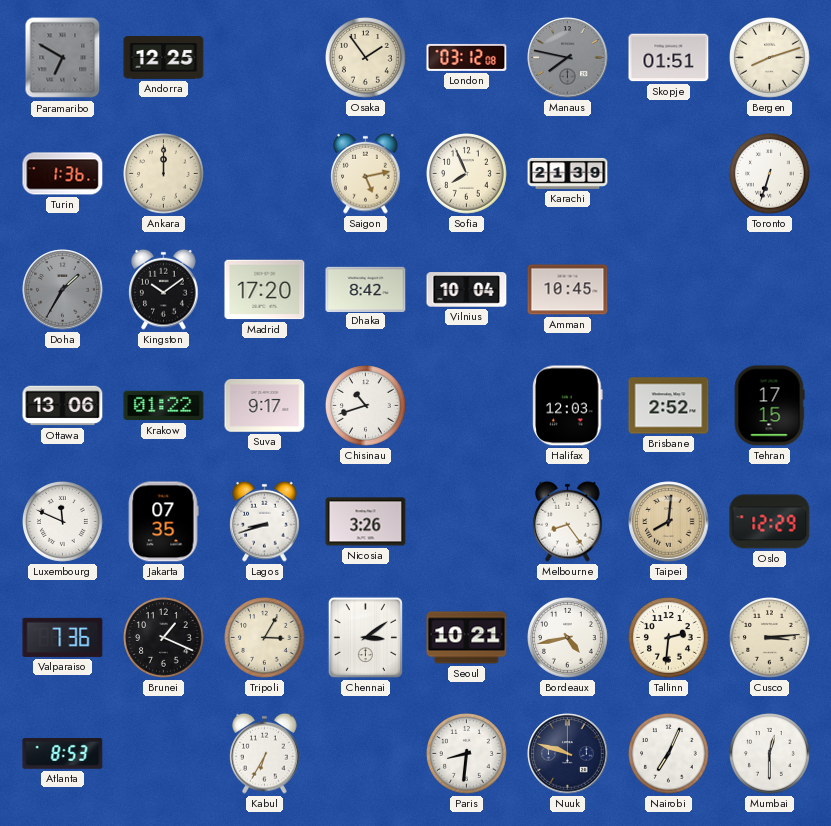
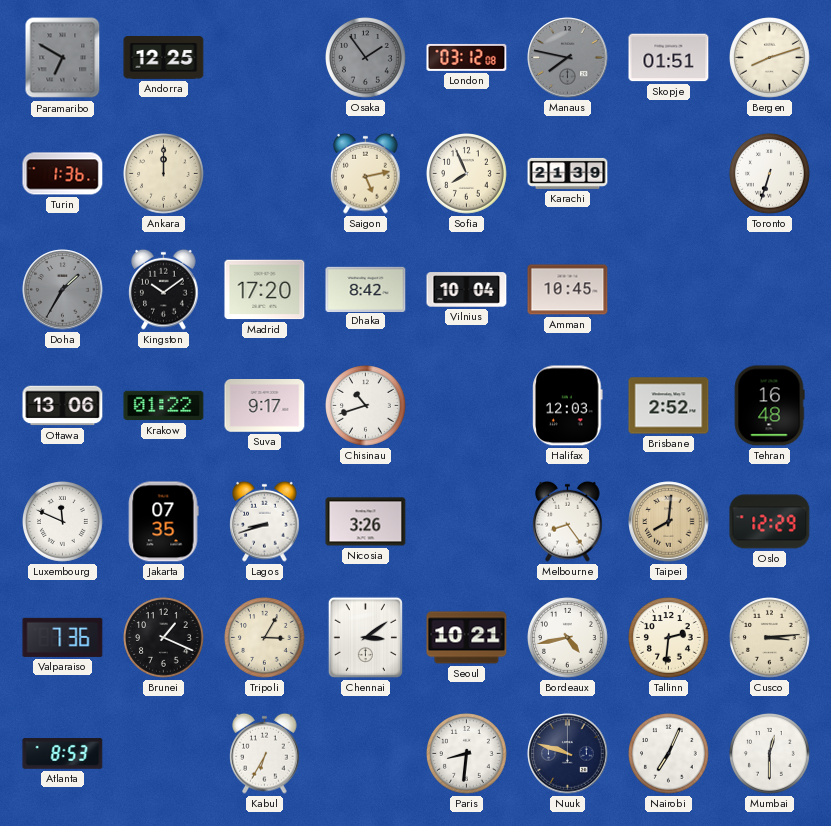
Osaka dial: cream -> grey
Tehran: 17:15 -> 16:48
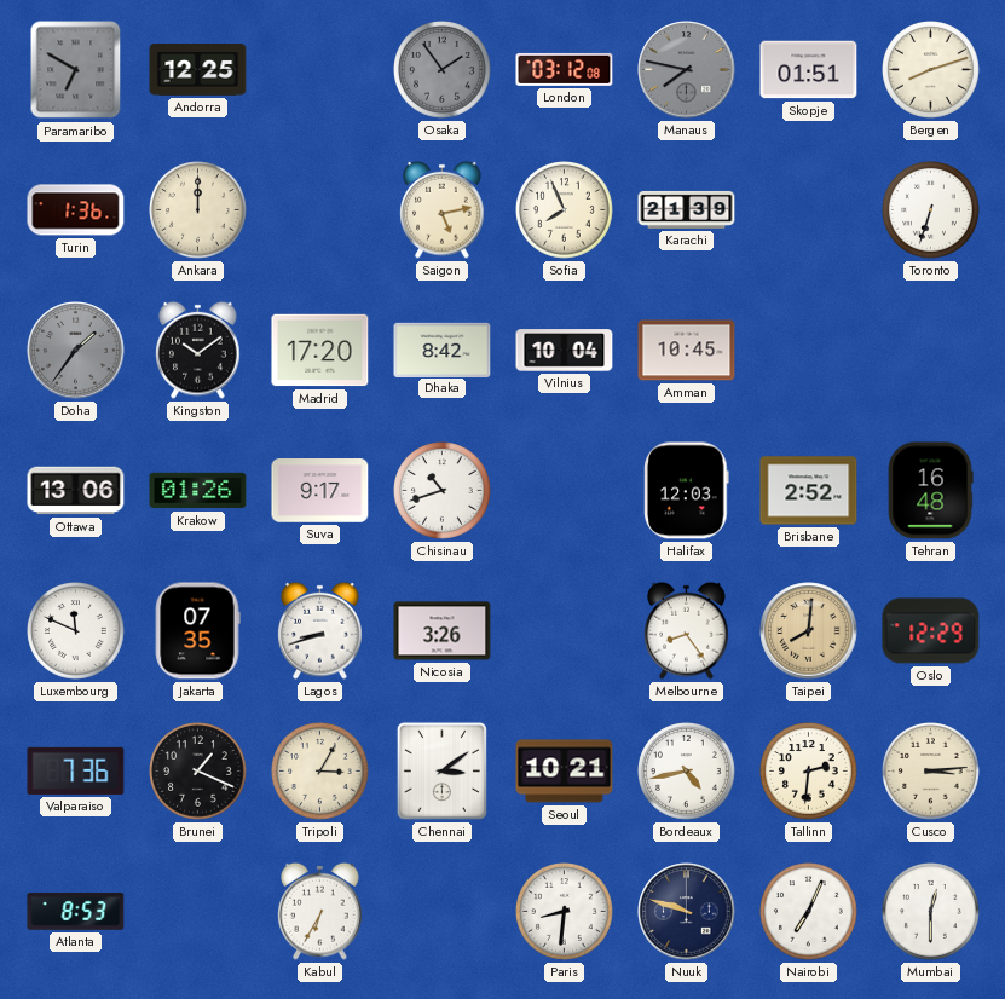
Doha: 1:35 -> 1:36
Krakow: 01:22 -> 01:26
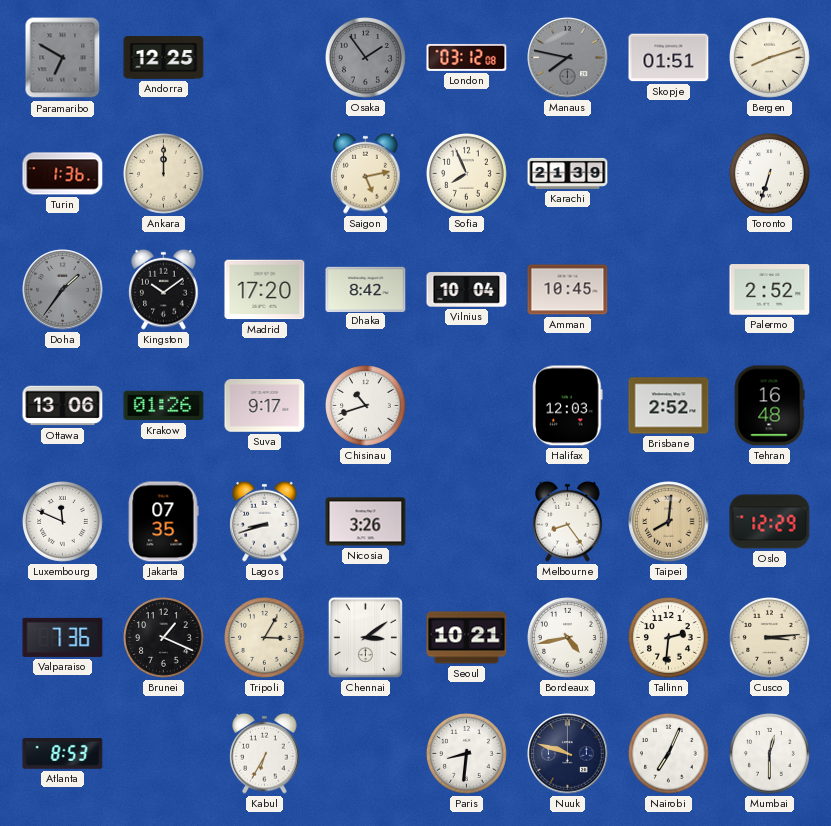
Palermo: none -> 2:52
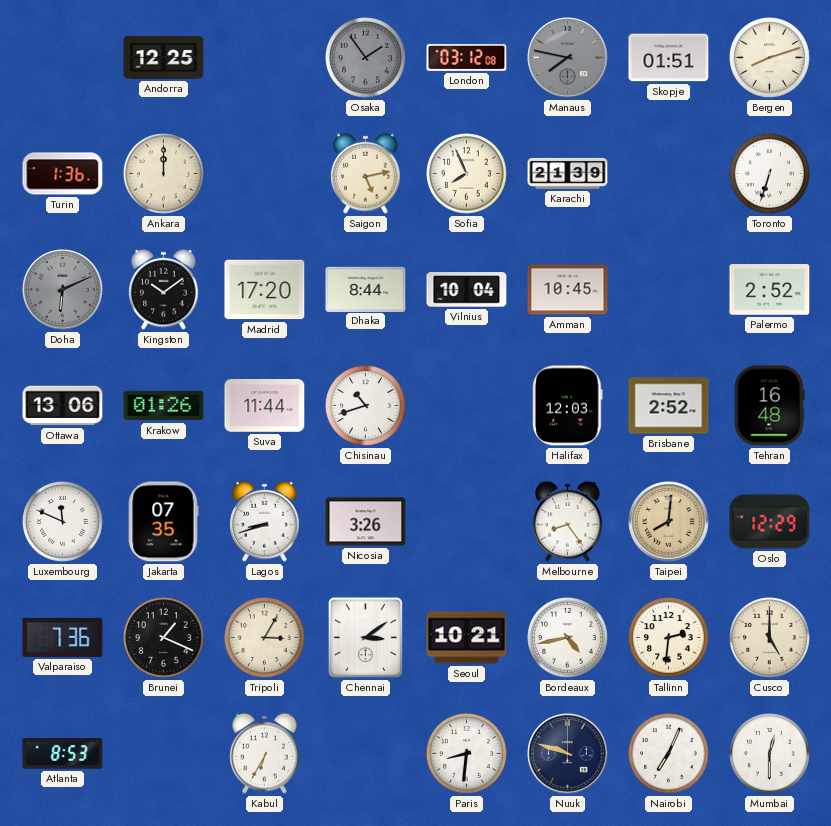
Paramaribo: 6:50 -> none
Doha: 1:36 -> 6:11
Dhaka: 8:42 -> 8:44
Suva: 9:17 -> 11:44
Cusco: 3:14 -> 5:00
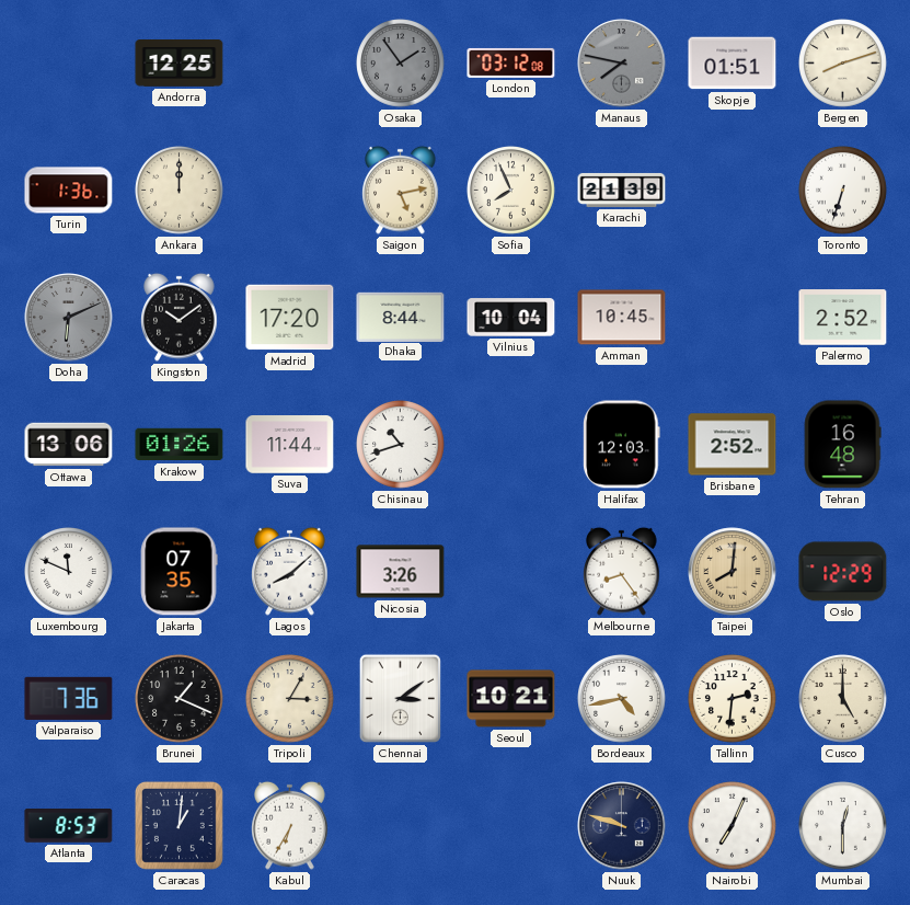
Lagos: 8:42 -> 8:08
Caracas: none -> 1:01
Paris: 8:31 -> none
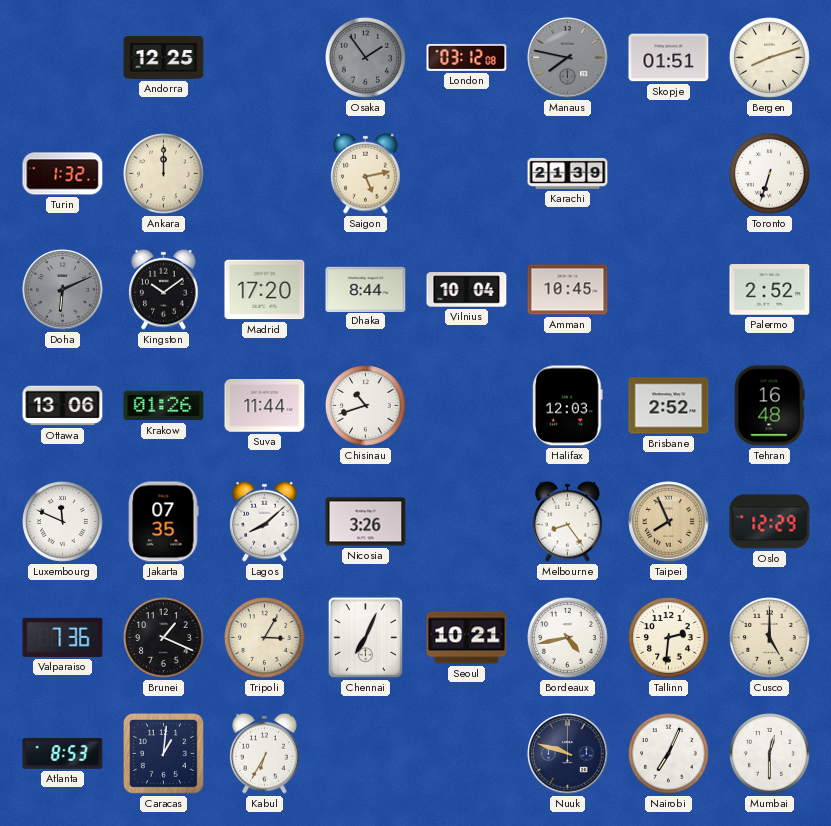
Turin: 1:36 -> 1:32
Sofia: 7:56 -> none
Taipei: 8:01 -> 7:56
Chennai: 3:09 -> 7:04
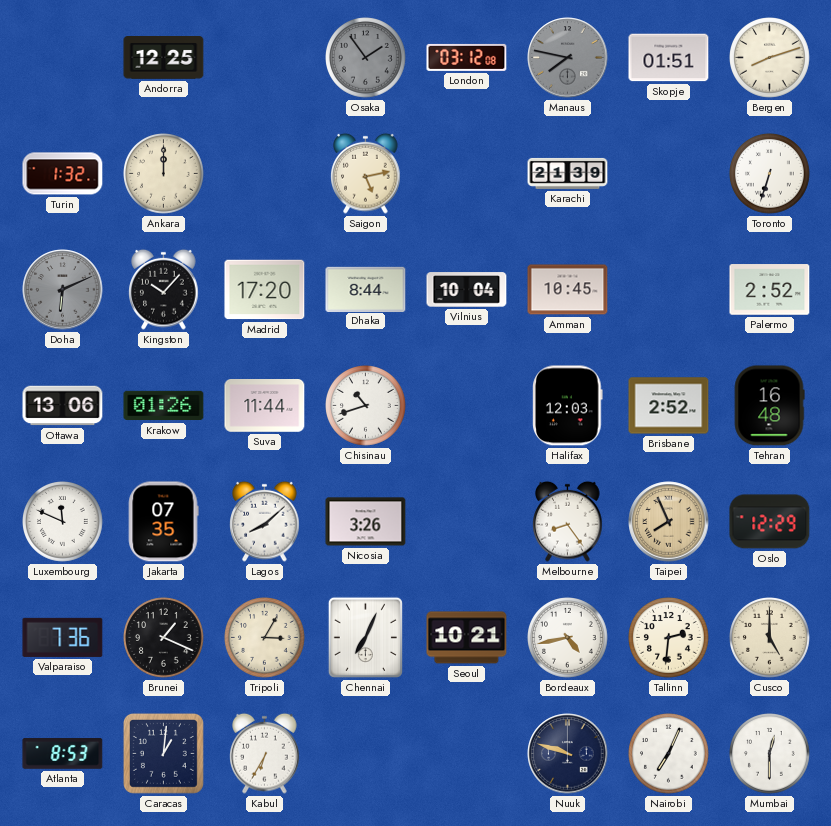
Kingston: 10:09 -> 10:07
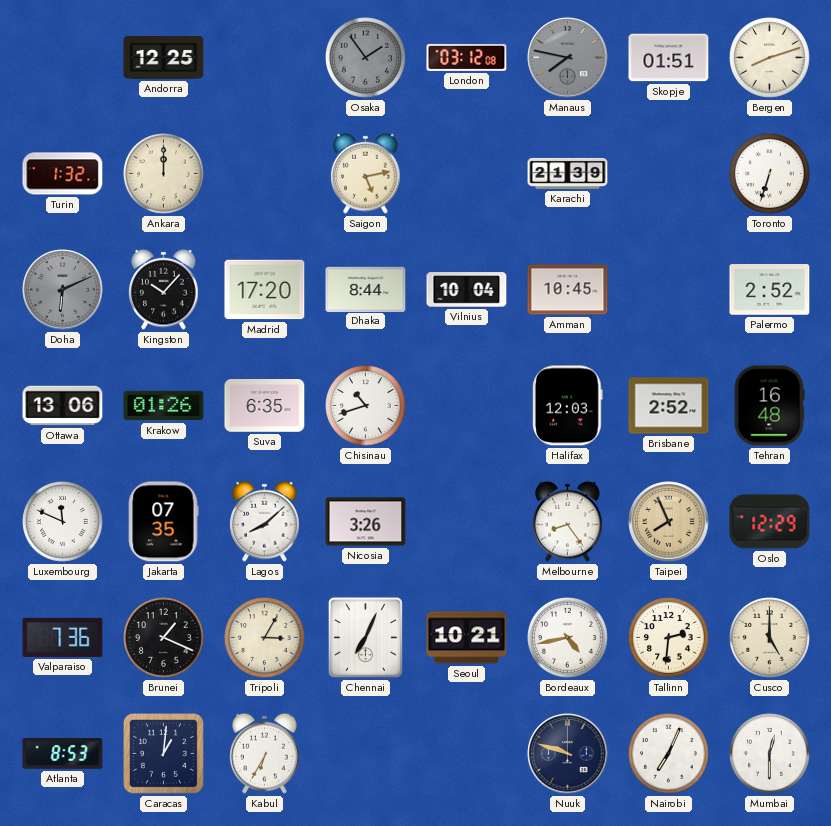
Suva: 11:44 -> 6:35
